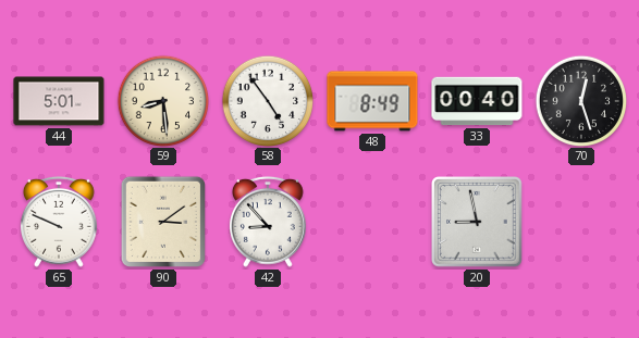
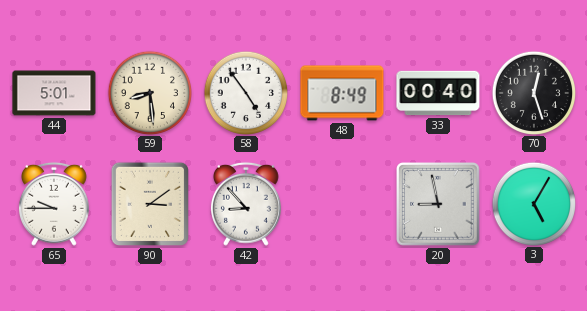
65: 9:49 -> 9:45
3: none -> 5:05
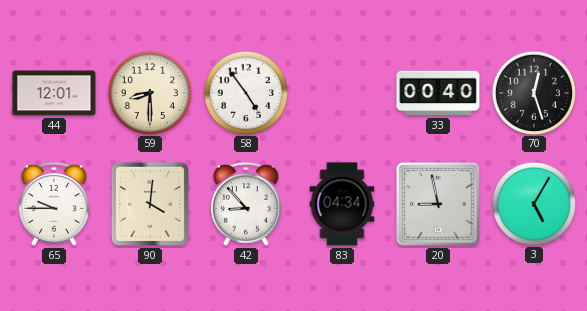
44: 5:01 -> 12:01
59: 8:29 -> 8:30
48: 8:49 -> none
90: 3:09 -> 4:01
83: none -> 04:34
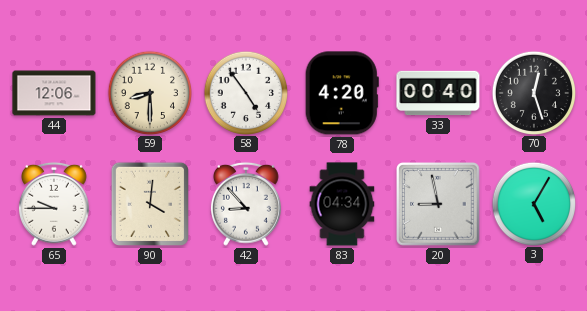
44: 12:01 -> 12:06
78: none -> 4:20
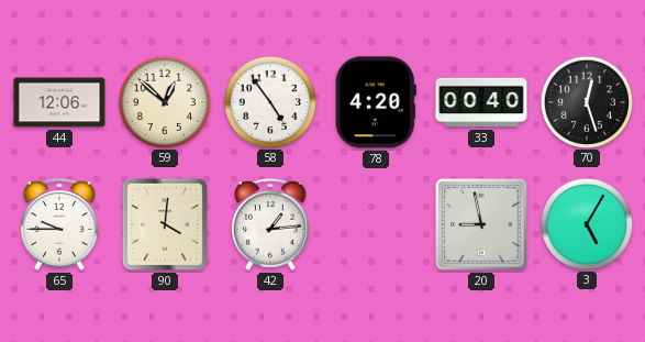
59: 8:30 -> 12:52
42: 8:53 -> 1:14
83: 04:34 -> none
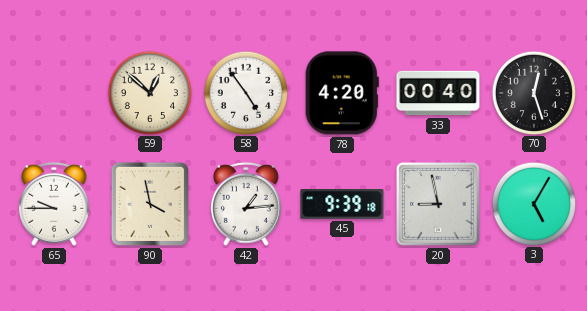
44: 12:06 -> none
90: 4:01 -> 3:58
45: none -> 9:39
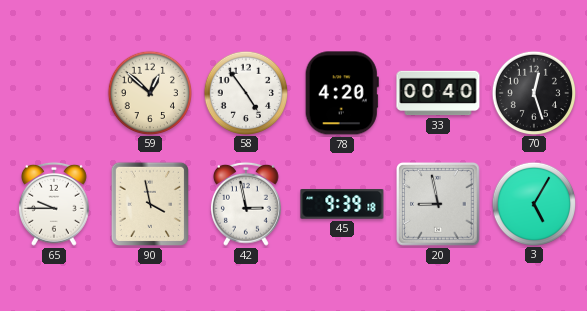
42: 1:14 -> 2:58
